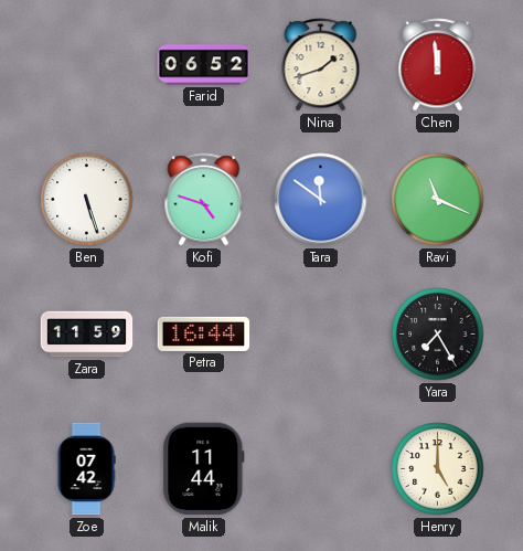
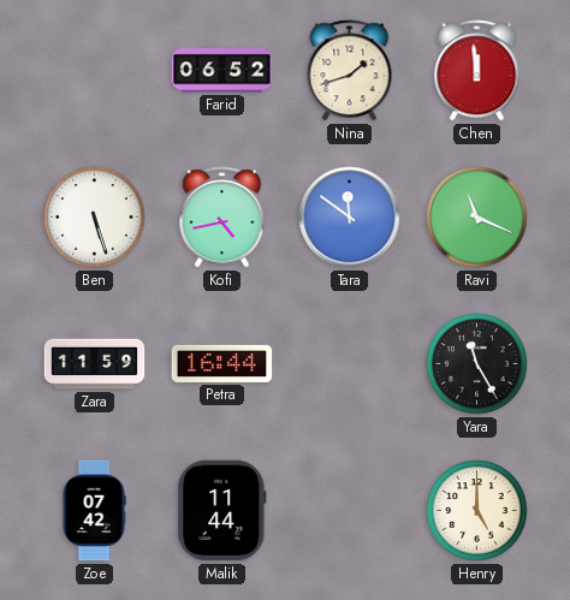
Kofi: 4:48 -> 4:43
Yara: 7:25 -> 11:25
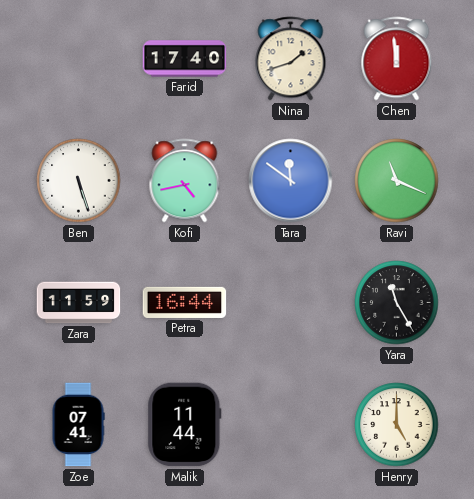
Farid: 06:52 -> 17:40
Zoe: 07:42 -> 07:41
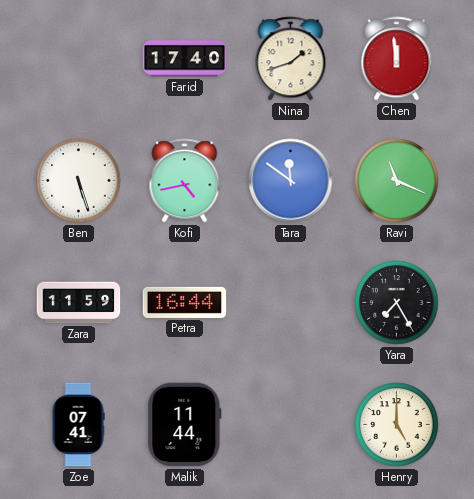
Yara: 11:25 -> 7:25
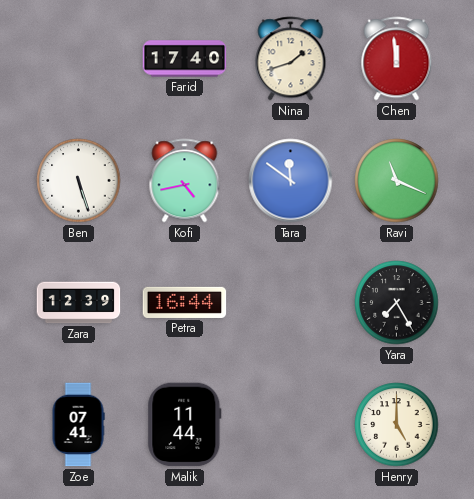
Zara: 11:59 -> 12:39
